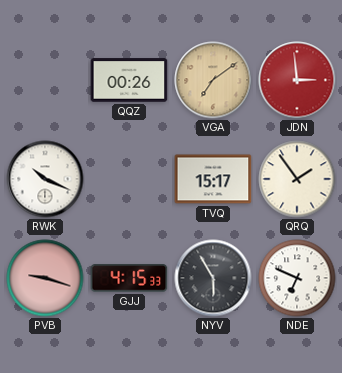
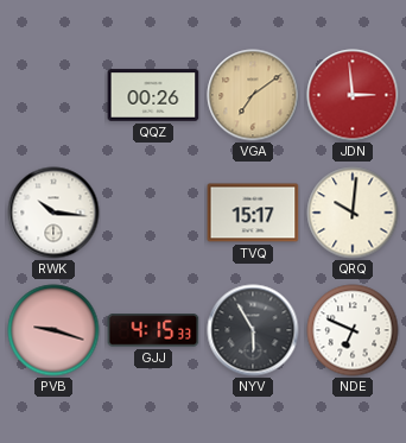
RWK: 10:19 -> 10:16
QRQ: 1:54 -> 10:01
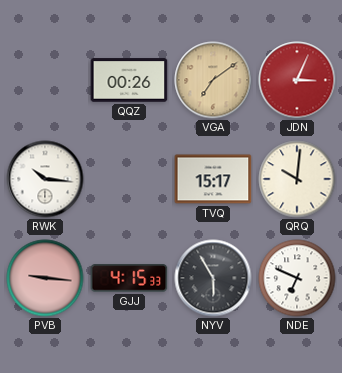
JDN: 2:59 -> 3:04
PVB: 9:18 -> 9:16
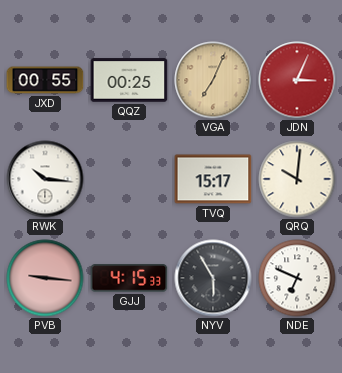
JXD: none -> 00:55
QQZ: 00:26 -> 00:25
VGA: 7:09 -> 7:04
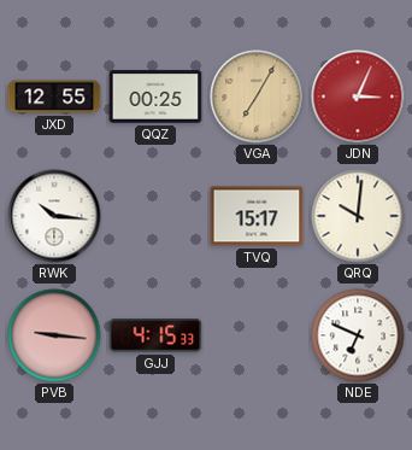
JXD: 00:55 -> 12:55
VGA: 7:04 -> 7:05
NYV: 5:55 -> none
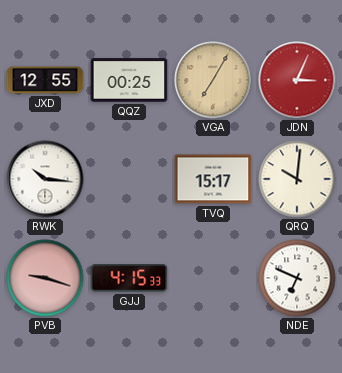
PVB: 9:16 -> 9:18
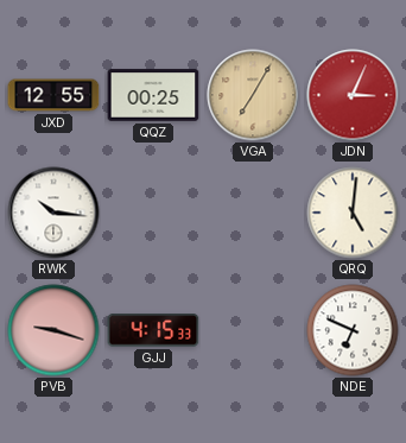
TVQ: 15:17 -> none
QRQ: 10:01 -> 5:01
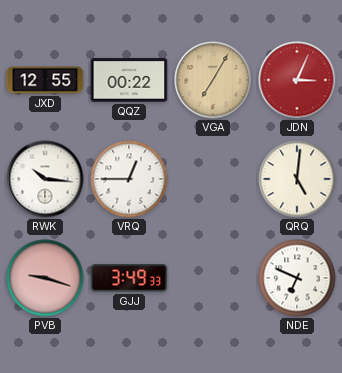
QQZ: 00:25 -> 00:22
VRQ: none -> 12:45
GJJ: 4:15 -> 3:49
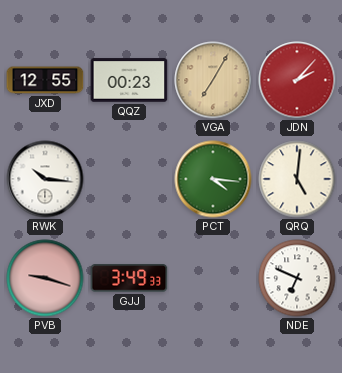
QQZ: 00:22 -> 00:23
JDN: 3:04 -> 2:07
VRQ: 12:45 -> none
PCT: none -> 4:16
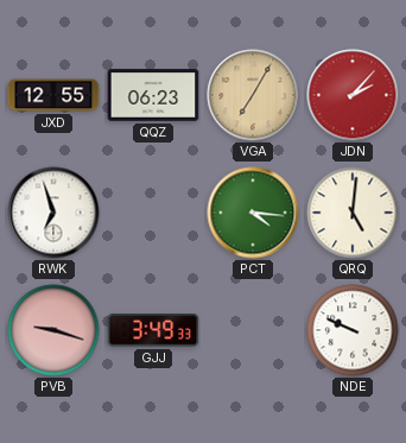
QQZ: 00:23 -> 06:23
RWK: 10:16 -> 6:57
NDE: 6:49 -> 9:49
